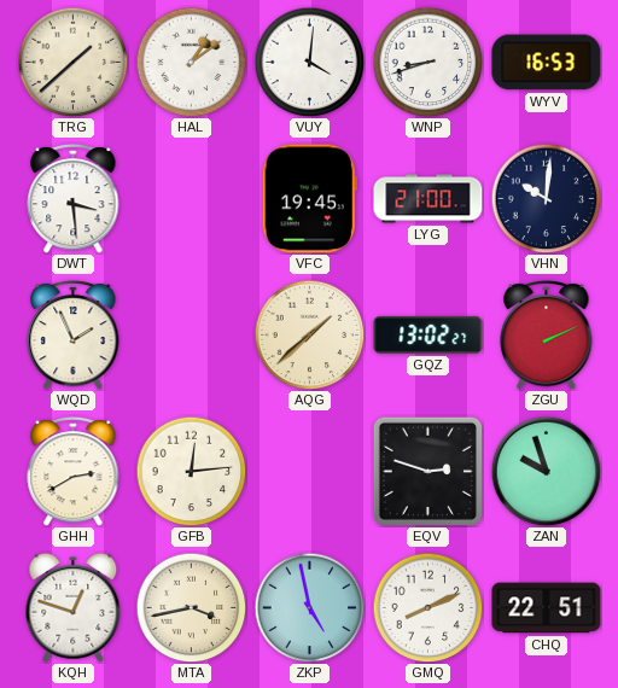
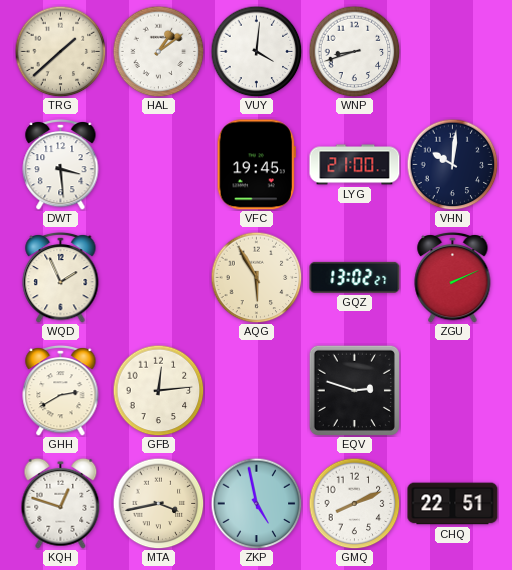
WYV: 16:53 -> none
AQG: 1:38 -> 5:55
ZAN: 9:57 -> none
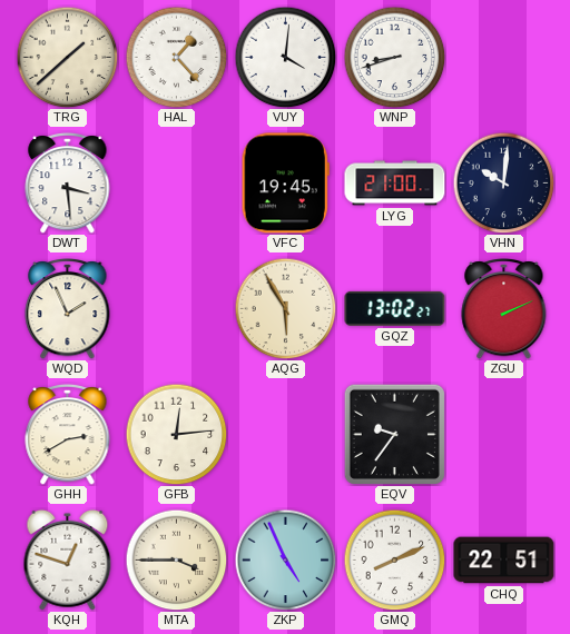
HAL: 1:09 -> 1:23
EQV: 2:48 -> 9:36
MTA: 3:43 -> 3:45
ZKP: 4:58 -> 4:56
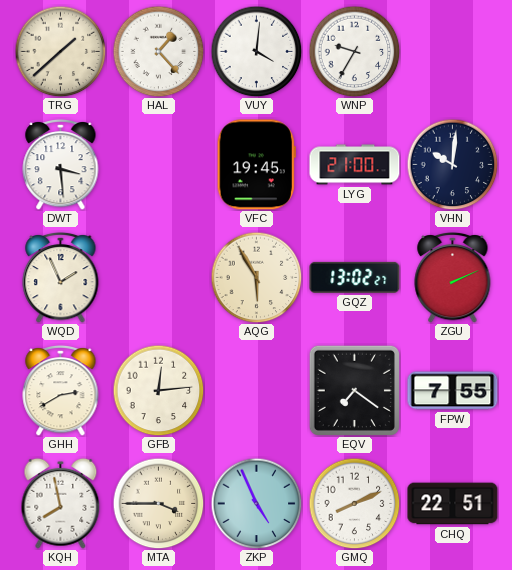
WNP: 8:42 -> 9:35
EQV: 9:36 -> 7:21
FPW: none -> 7:55
KQH: 12:48 -> 7:58
